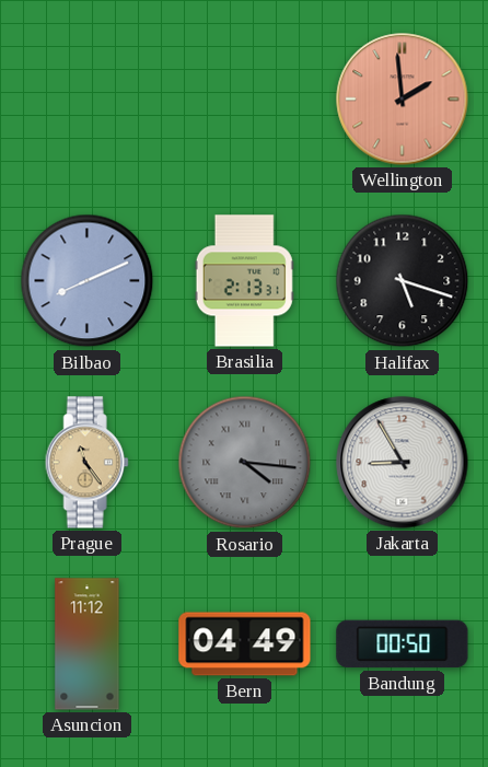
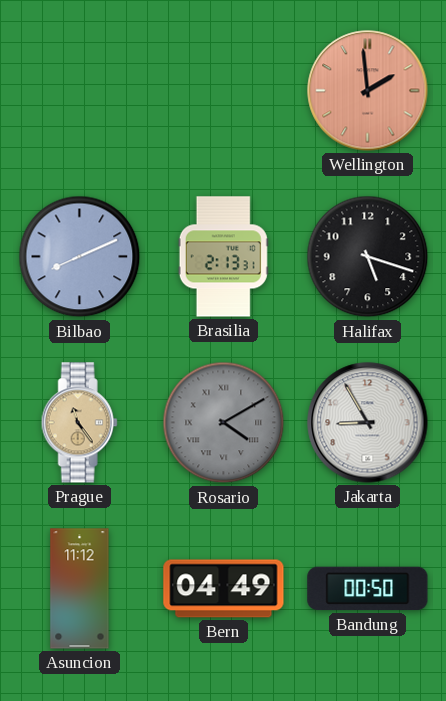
Rosario: 4:16 -> 4:10
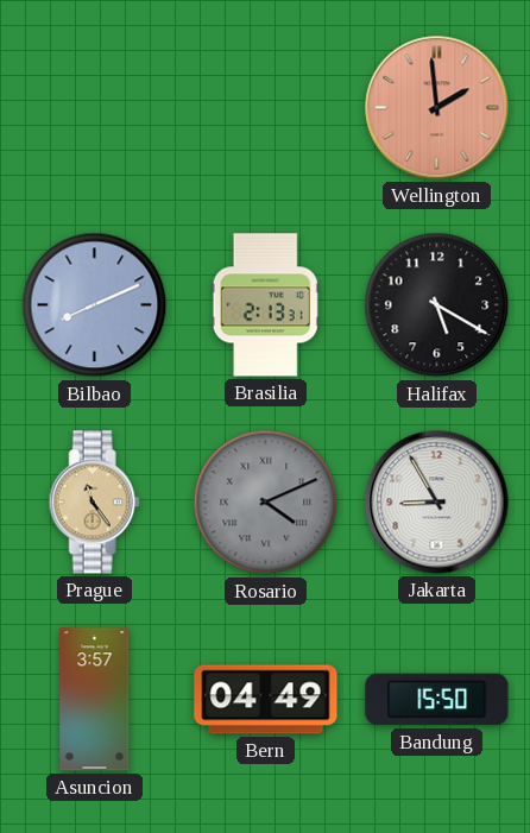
Halifax: 5:18 -> 5:20
Rosario: 4:10 -> 4:11
Asuncion: 11:12 -> 3:57
Bandung: 00:50 -> 15:50
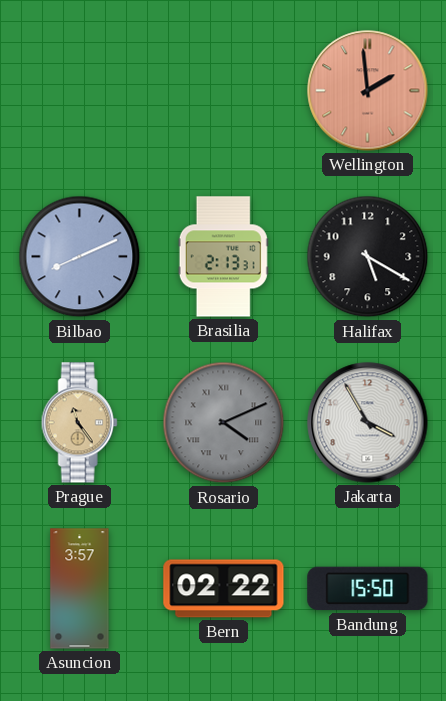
Jakarta: 8:55 -> 3:55
Bern: 04:49 -> 02:22
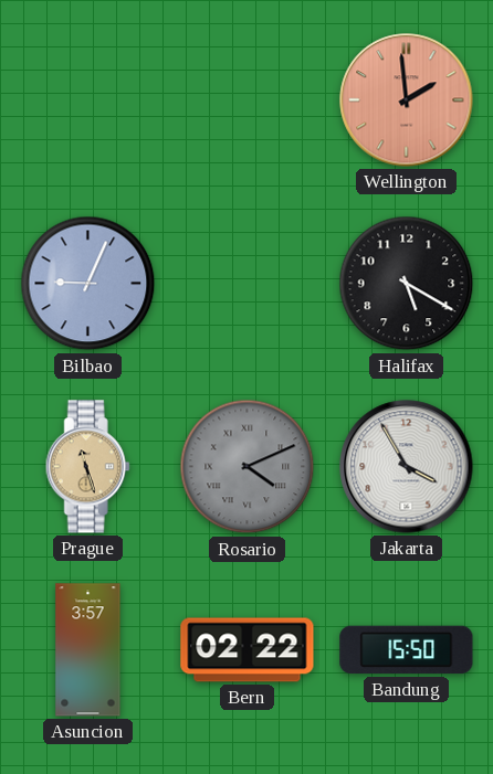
Bilbao: 8:11 -> 9:04
Brasilia: 2:13 -> none
Prague: 11:24 -> 11:27
